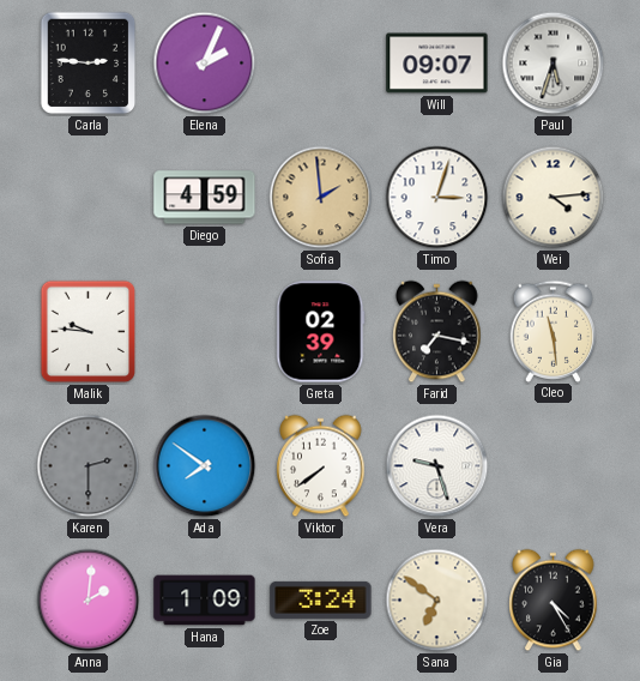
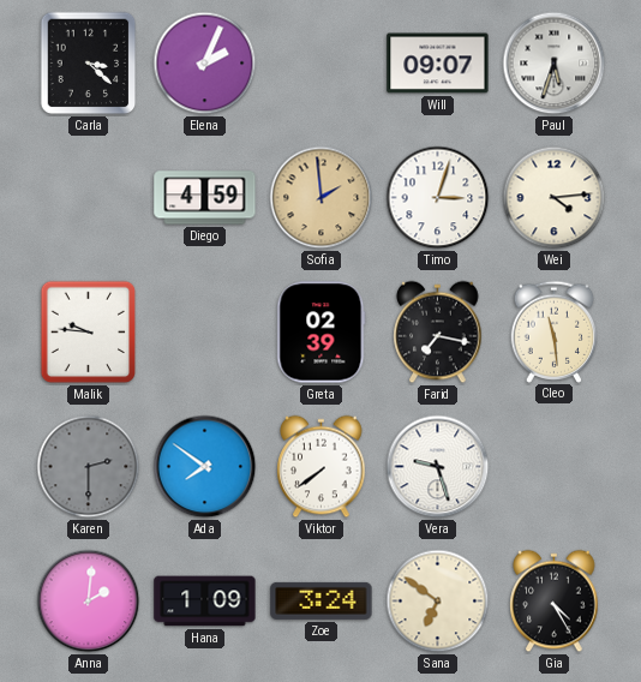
Carla: 2:46 -> 3:22
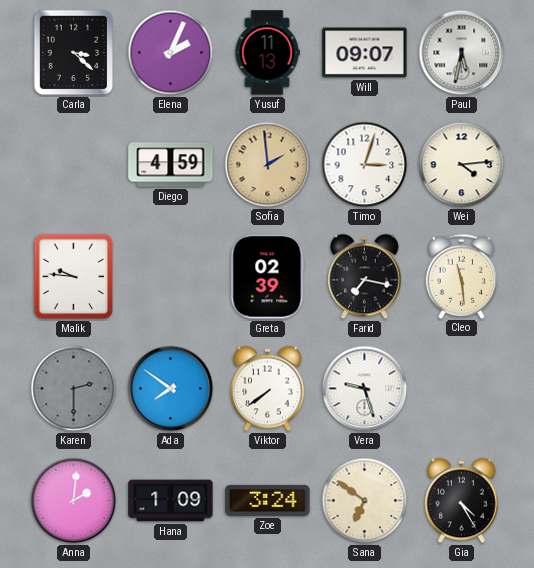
Yusuf: none -> 11:13
Paul: 5:33 -> 5:32
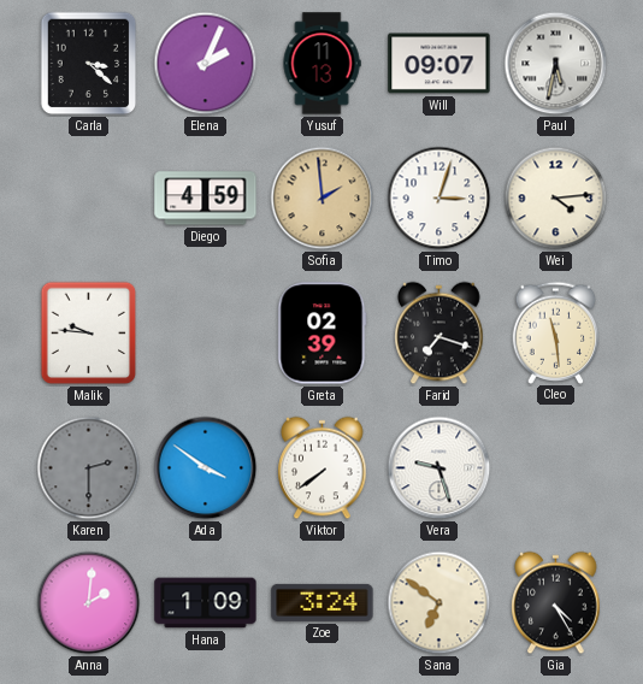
Farid: 7:17 -> 7:18
Ada: 7:51 -> 3:51
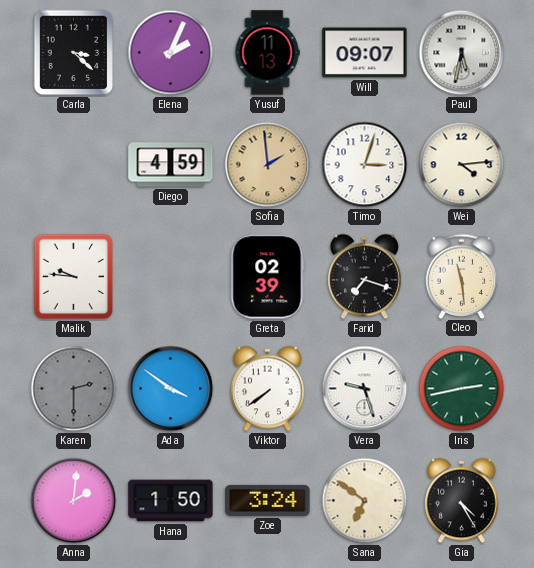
Iris: none -> 2:43
Hana: 1:09 -> 1:50
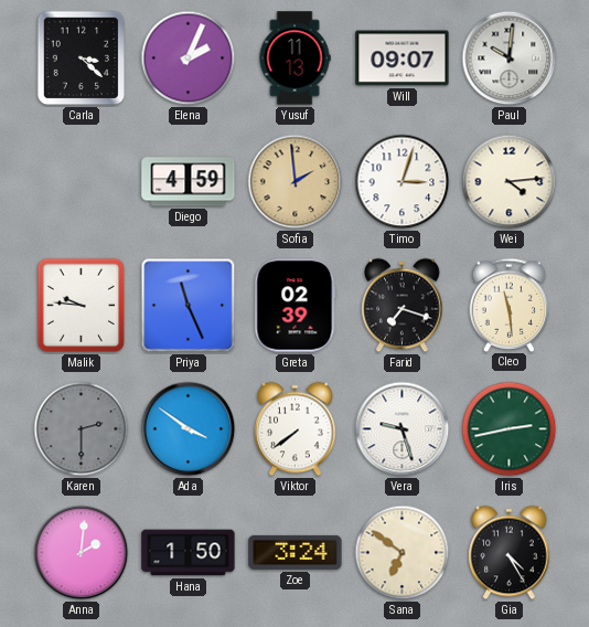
Paul: 5:32 -> 10:01
Priya: none -> 11:26
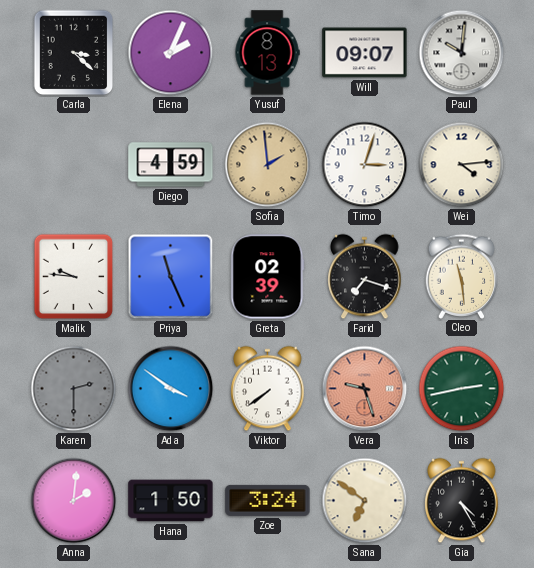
Yusuf: 11:13 -> 8:13
Vera dial: white -> salmon
